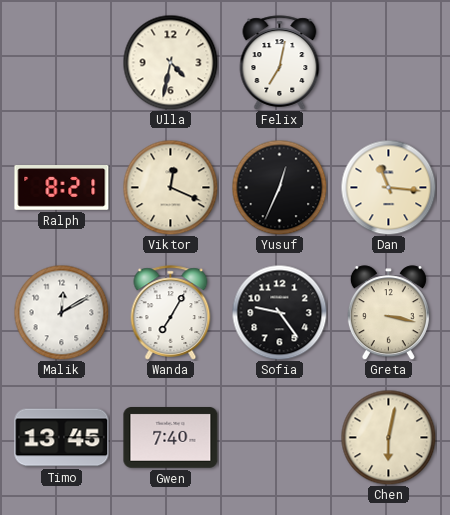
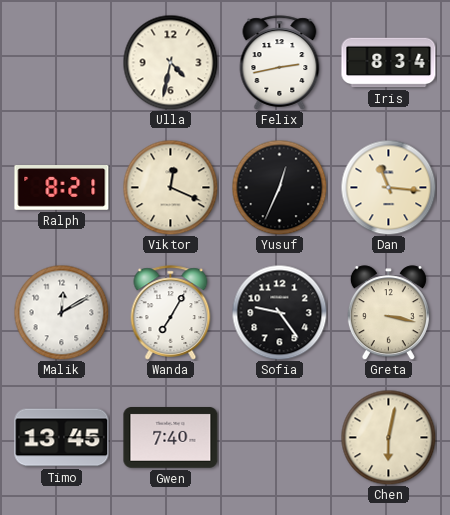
Felix: 7:02 -> 2:43
Iris: none -> 8:34
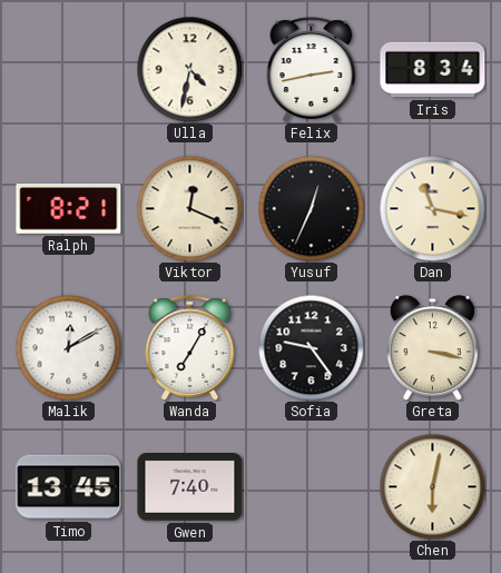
Dan: 11:16 -> 11:17
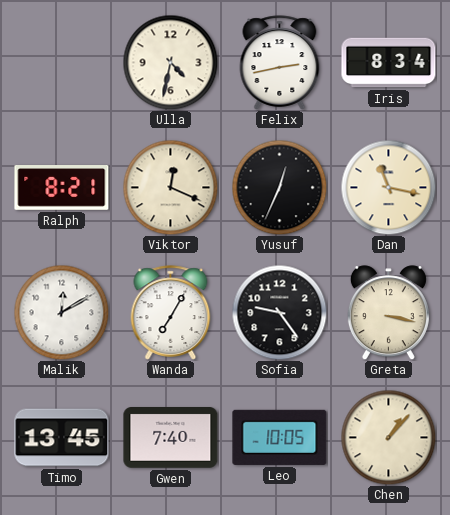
Leo: none -> 10:05
Chen: 6:02 -> 1:07
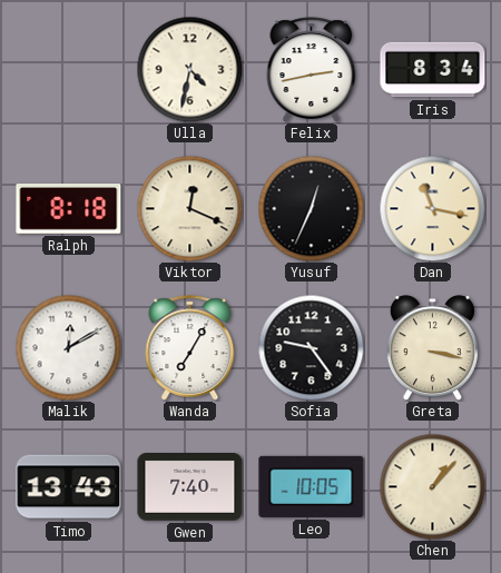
Ralph: 8:21 -> 8:18
Timo: 13:45 -> 13:43
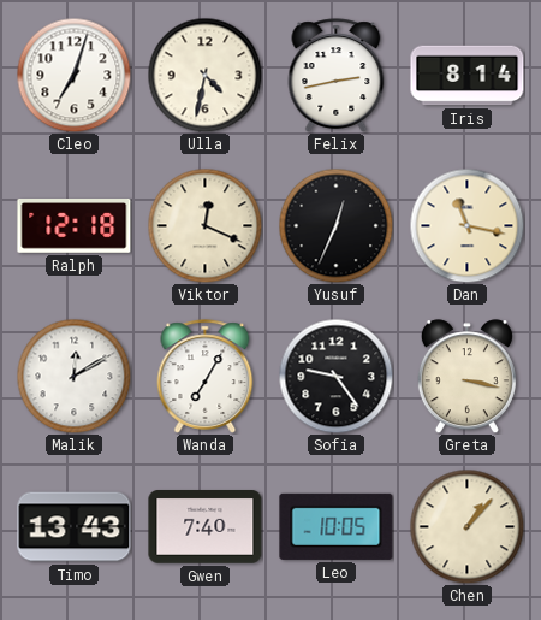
Cleo: none -> 7:03
Iris: 8:34 -> 8:14
Ralph: 8:18 -> 12:18
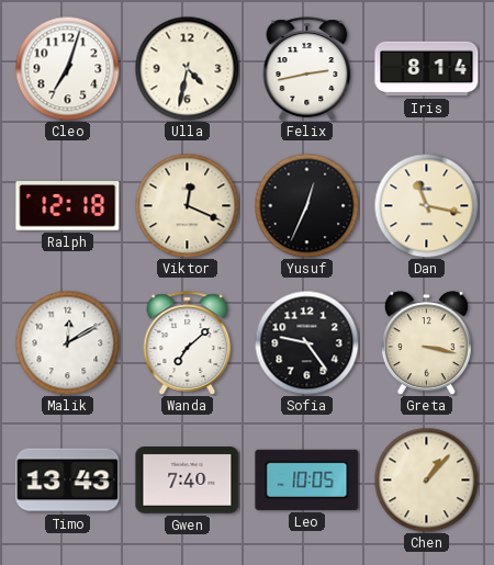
Wanda: 7:05 -> 7:08
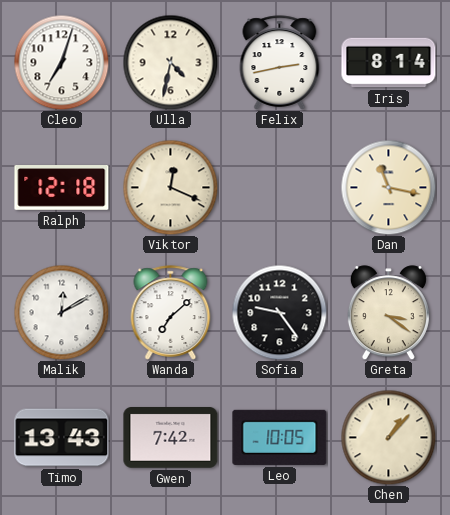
Yusuf: 12:34 -> none
Greta: 3:17 -> 3:21
Gwen: 7:40 -> 7:42
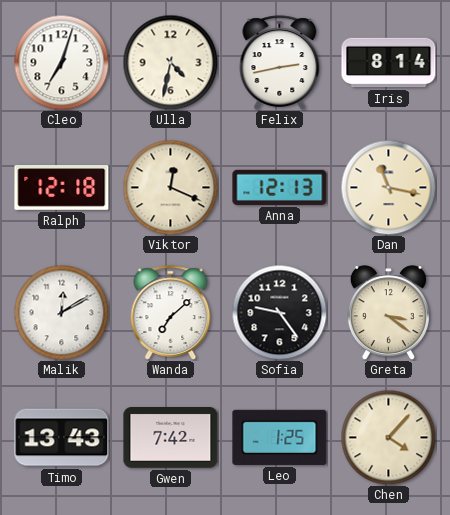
Anna: none -> 12:13
Leo: 10:05 -> 1:25
Chen: 1:07 -> 4:07
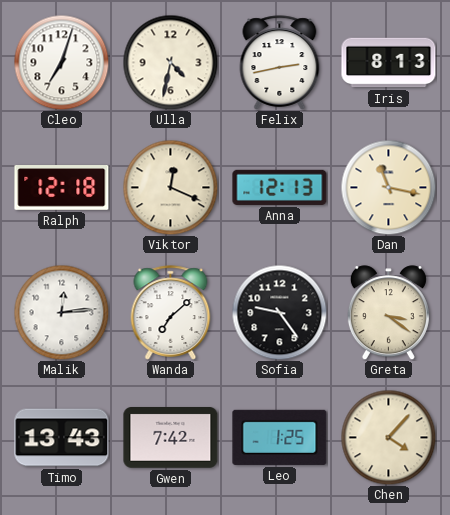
Iris: 8:14 -> 8:13
Malik: 12:10 -> 12:14
